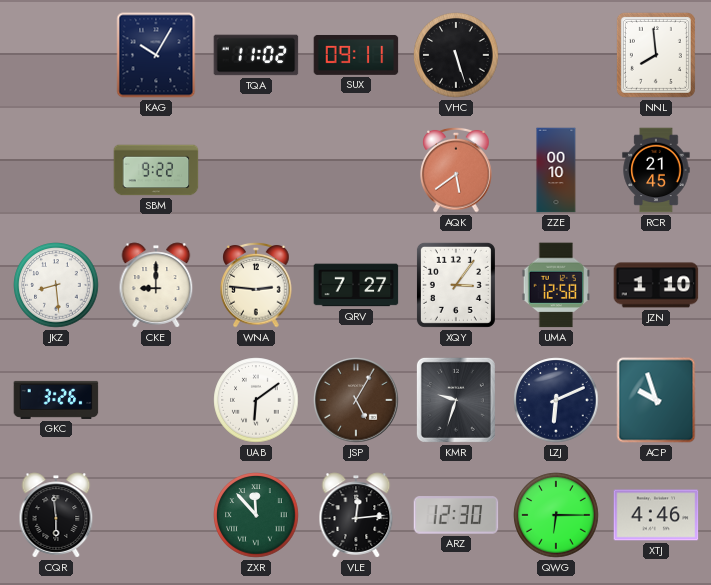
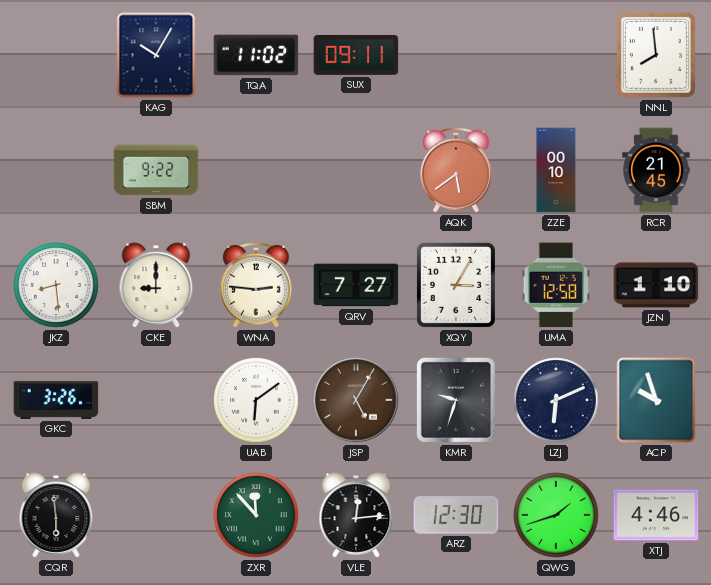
VHC: 5:27 -> none
XQY: 3:06 -> 3:05
QWG: 6:15 -> 1:42
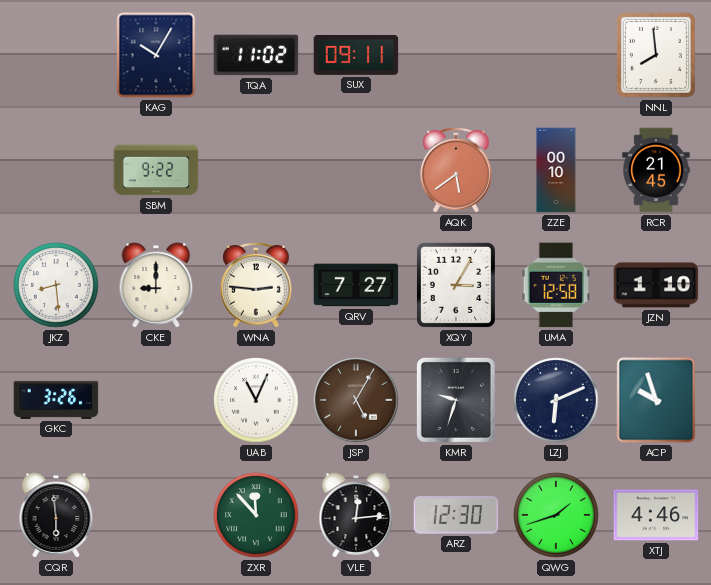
UAB: 6:09 -> 11:04
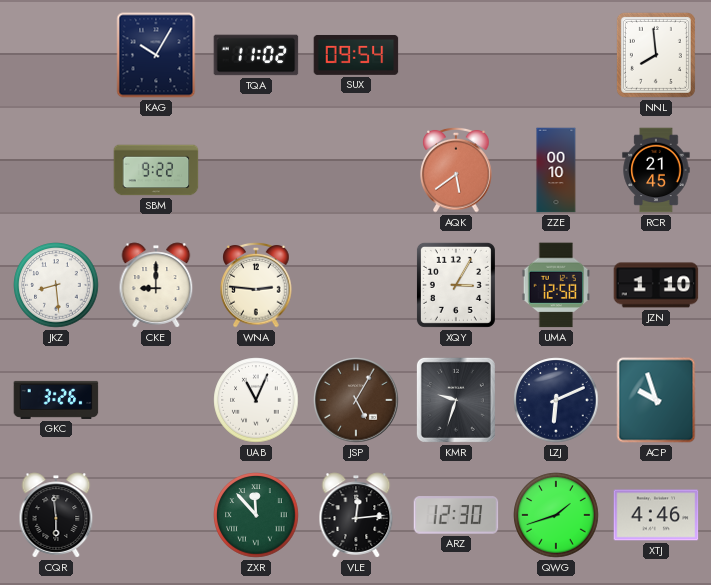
SUX: 09:11 -> 09:54
QRV: 7:27 -> none
